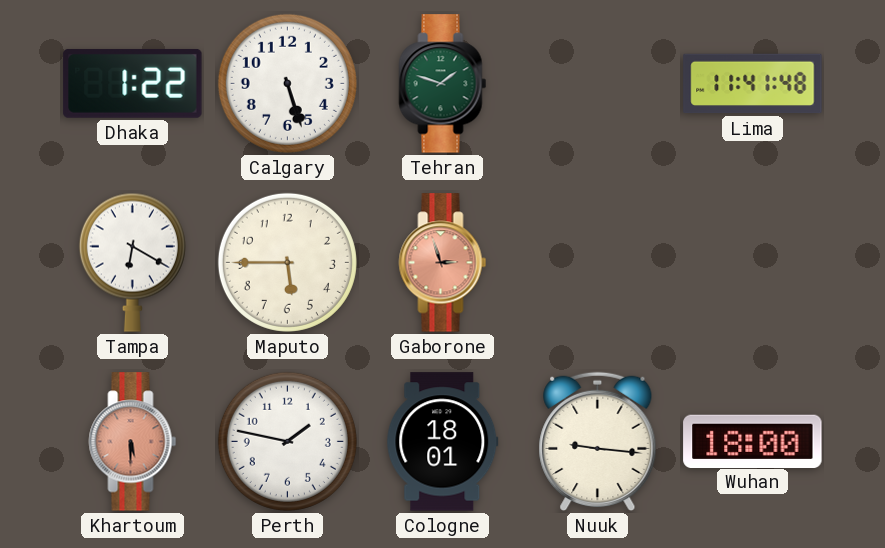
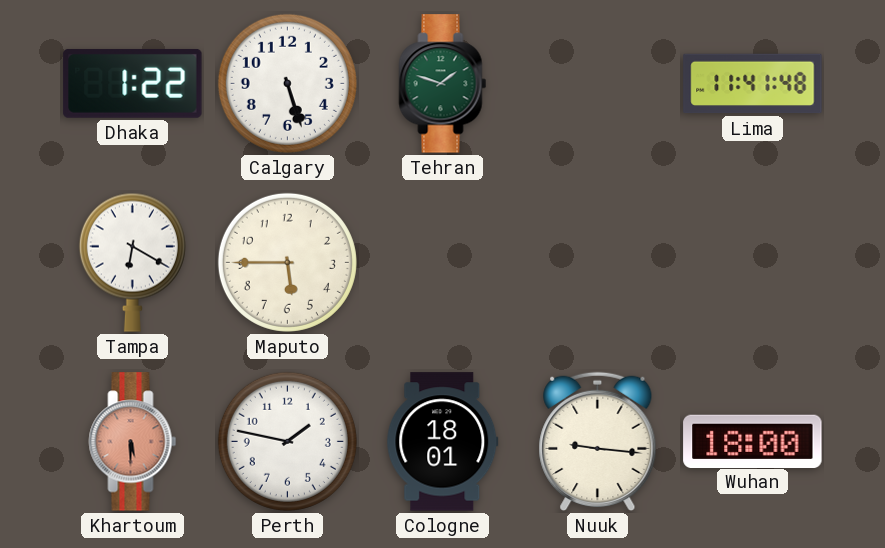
Gaborone: 2:57 -> none
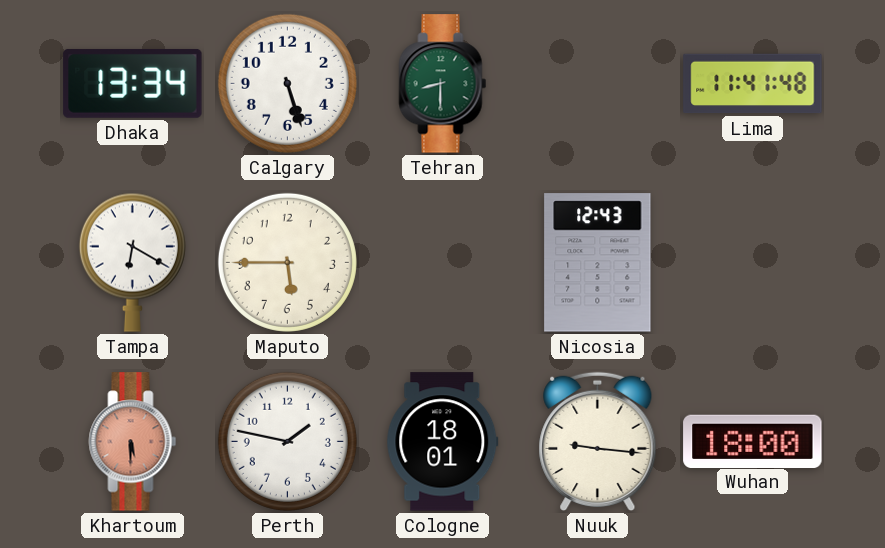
Dhaka: 1:22 -> 13:34
Tehran: 1:48 -> 8:30
Nicosia: none -> 12:43
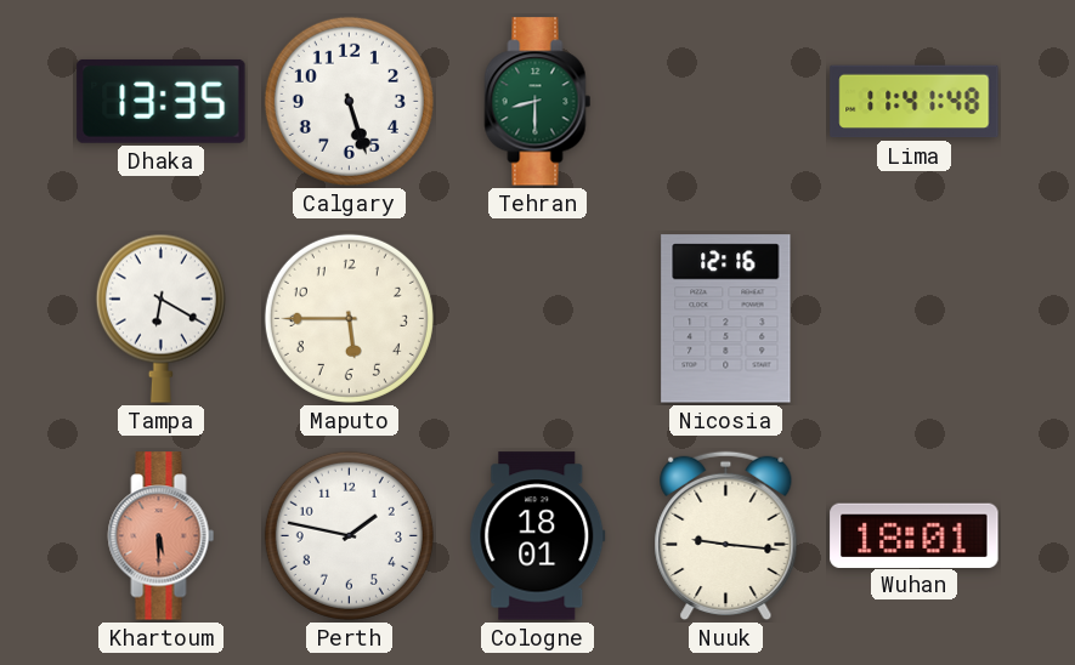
Dhaka: 13:34 -> 13:35
Nicosia: 12:43 -> 12:16
Wuhan: 18:00 -> 18:01
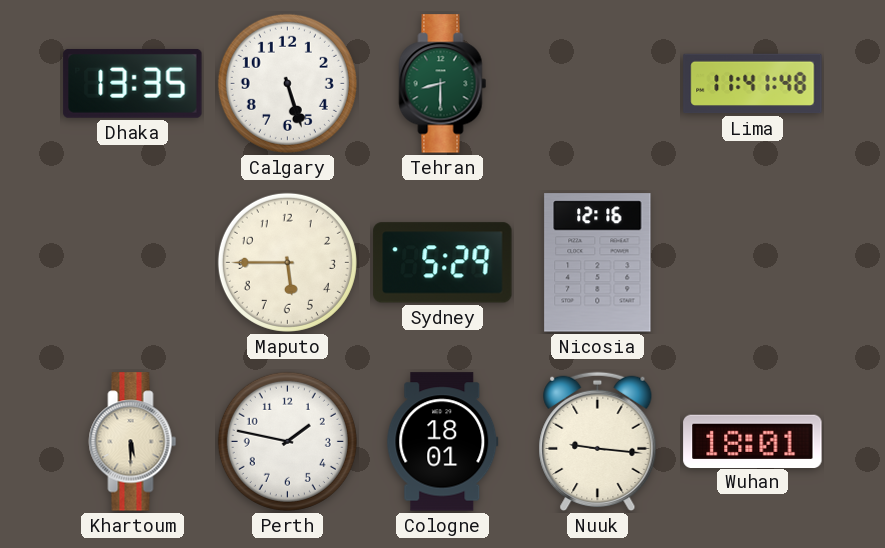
Tampa: 6:20 -> none
Sydney: none -> 5:29
Khartoum dial: salmon -> cream
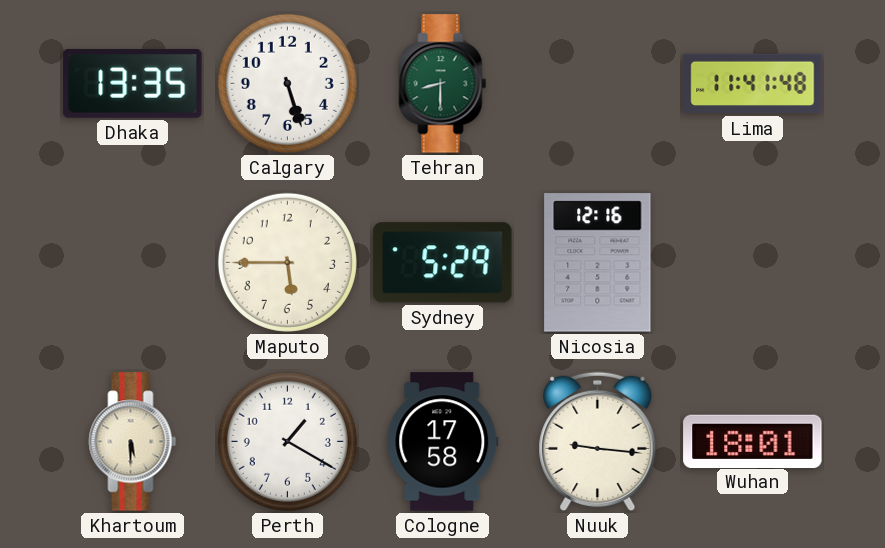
Perth: 1:47 -> 1:20
Cologne: 18:01 -> 17:58
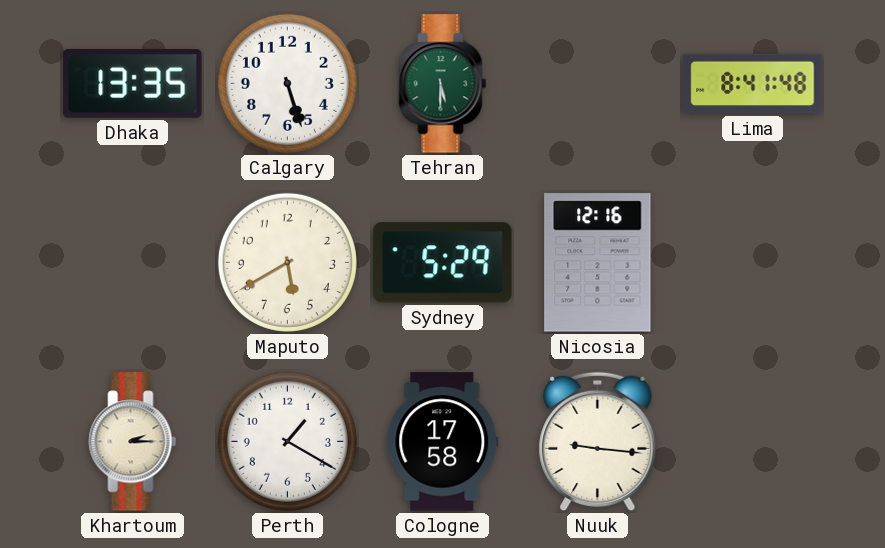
Tehran: 8:30 -> 5:30
Lima: 11:41 -> 8:41
Maputo: 5:45 -> 5:40
Khartoum: 5:30 -> 2:15
Wuhan: 18:01 -> none
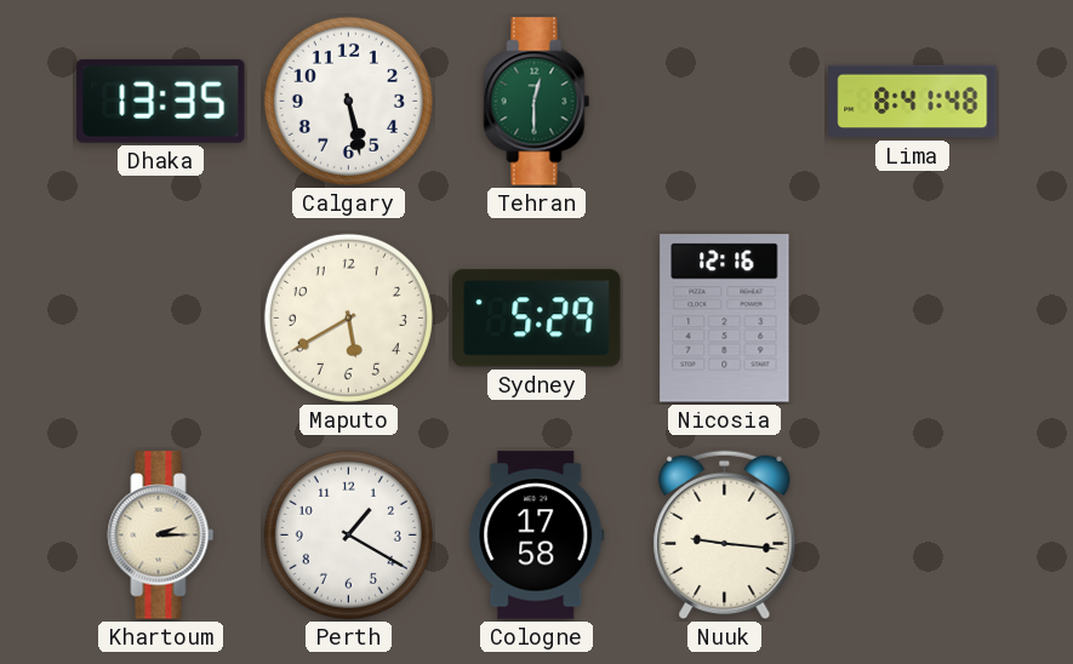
Calgary: 5:27 -> 5:28
Tehran: 5:30 -> 12:30
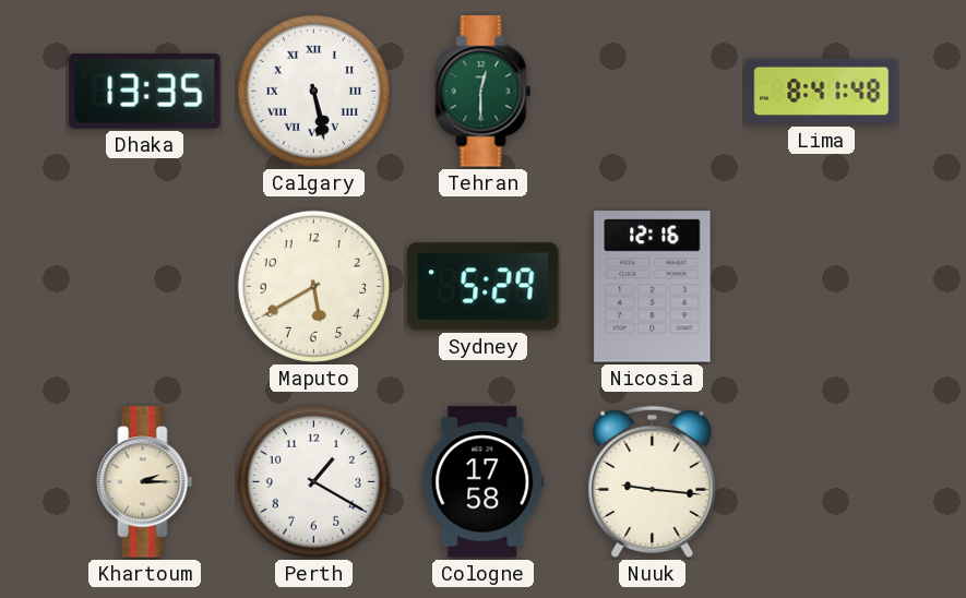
Calgary numerals: Arabic -> Roman
